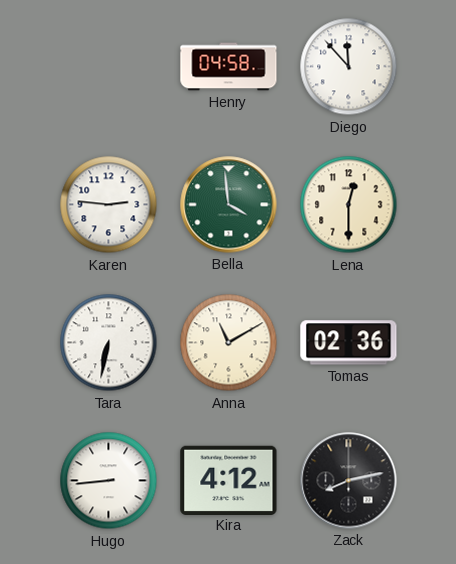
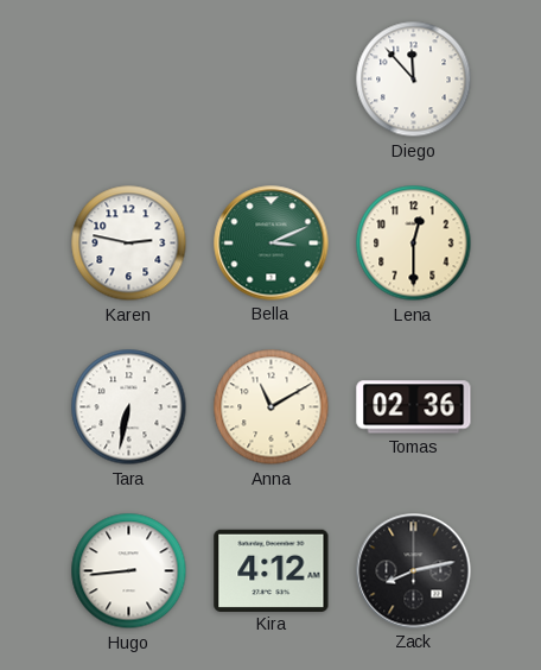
Henry: 04:58 -> none
Karen: 2:46 -> 2:47
Bella: 3:59 -> 3:11
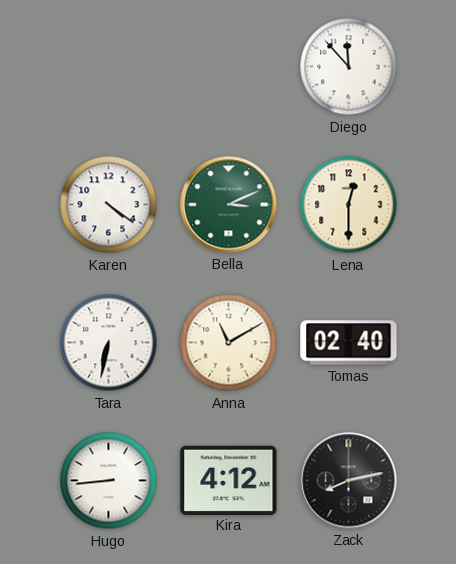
Karen: 2:47 -> 4:21
Tomas: 02:36 -> 02:40
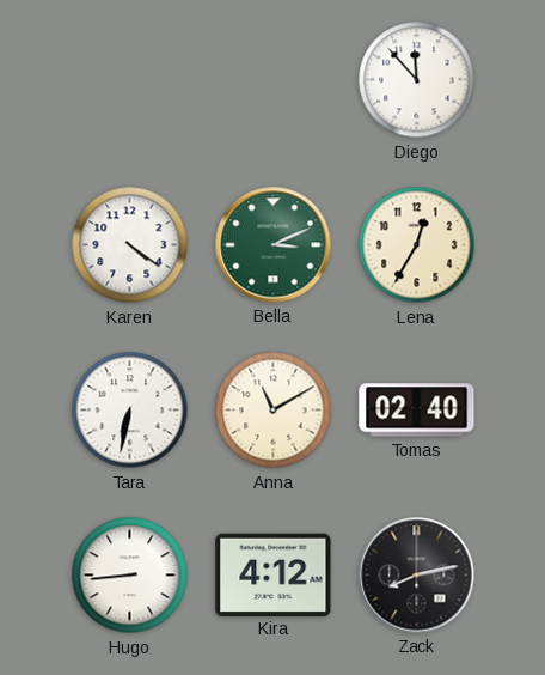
Lena: 12:30 -> 12:35
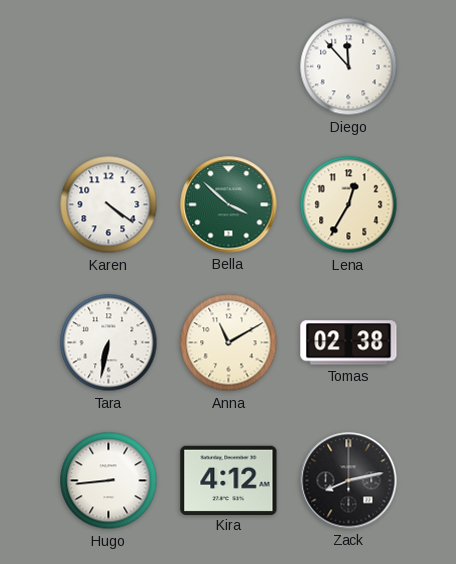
Bella: 3:11 -> 3:52
Tomas: 02:40 -> 02:38
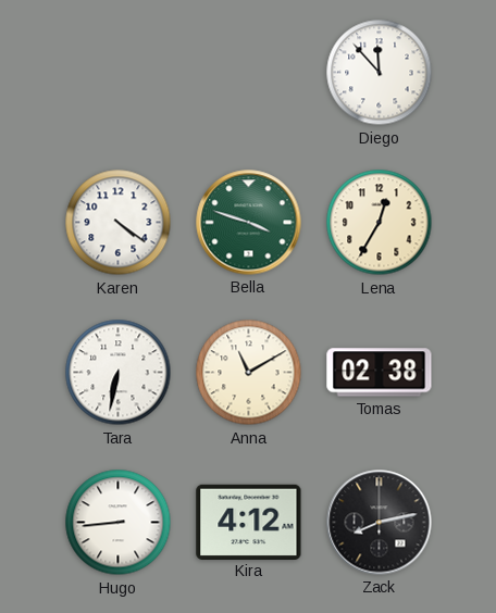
Bella: 3:52 -> 3:48
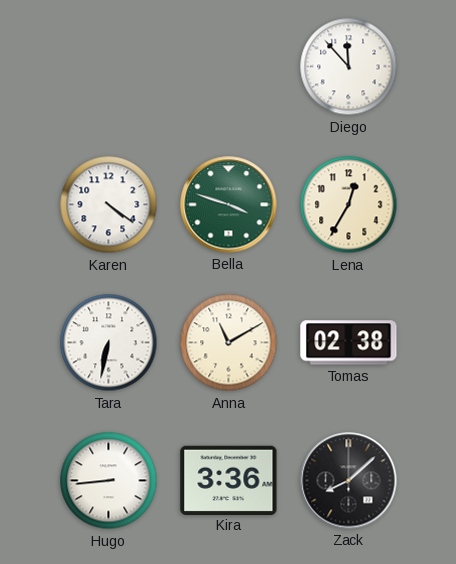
Kira: 4:12 -> 3:36
Zack: 8:13 -> 8:08
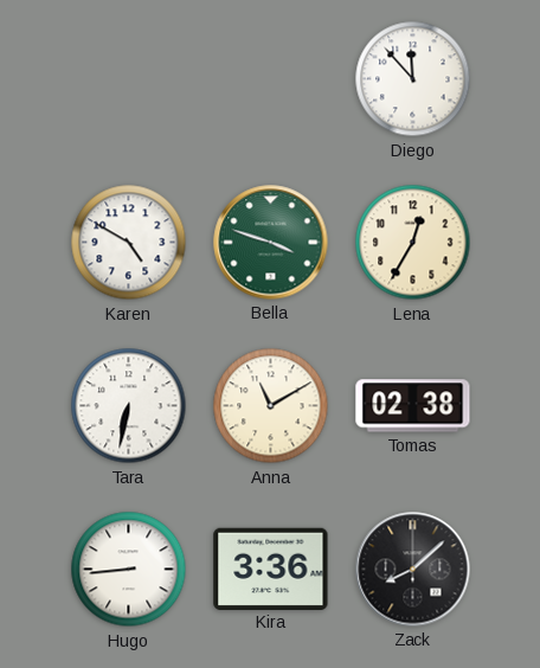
Karen: 4:21 -> 4:50
